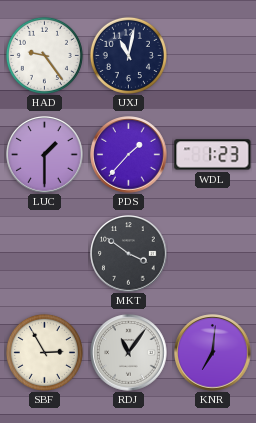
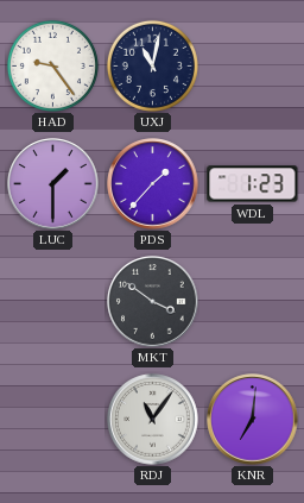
SBF: 2:55 -> none
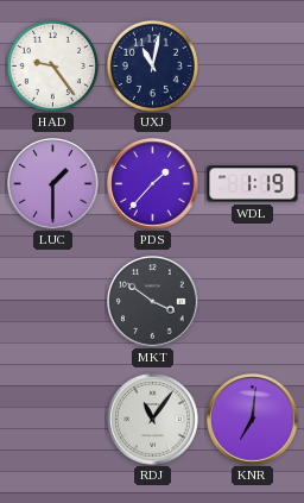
WDL: 1:23 -> 1:19
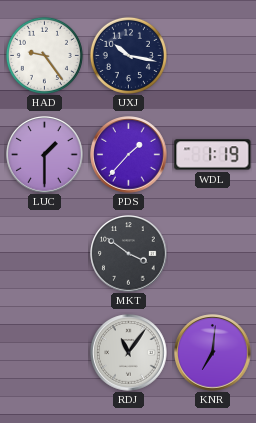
UXJ: 11:02 -> 10:17
